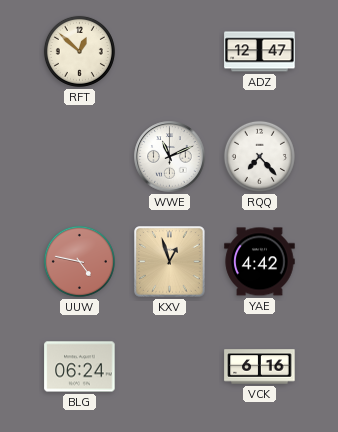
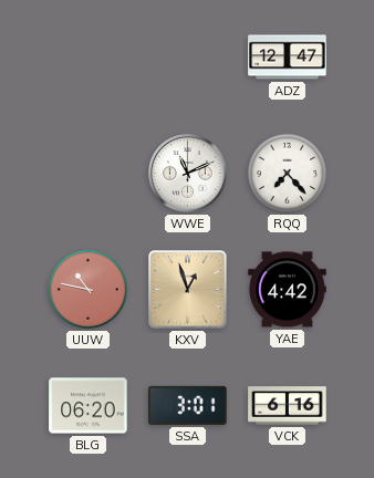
RFT: 12:52 -> none
UUW: 4:47 -> 10:47
BLG: 06:24 -> 06:20
SSA: none -> 3:01
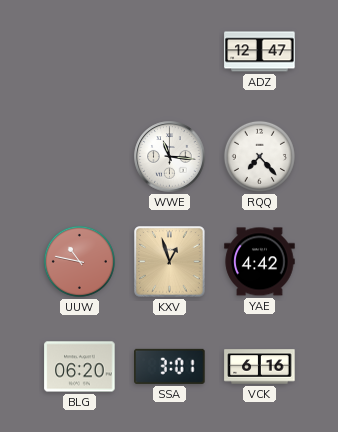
WWE: 11:11 -> 11:16
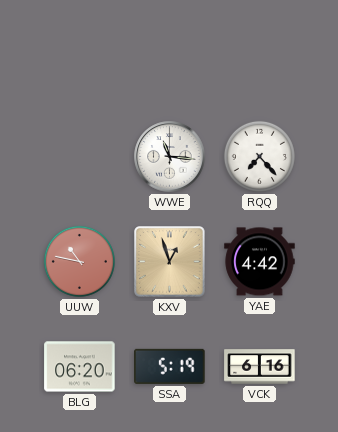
ADZ: 12:47 -> none
SSA: 3:01 -> 5:19
